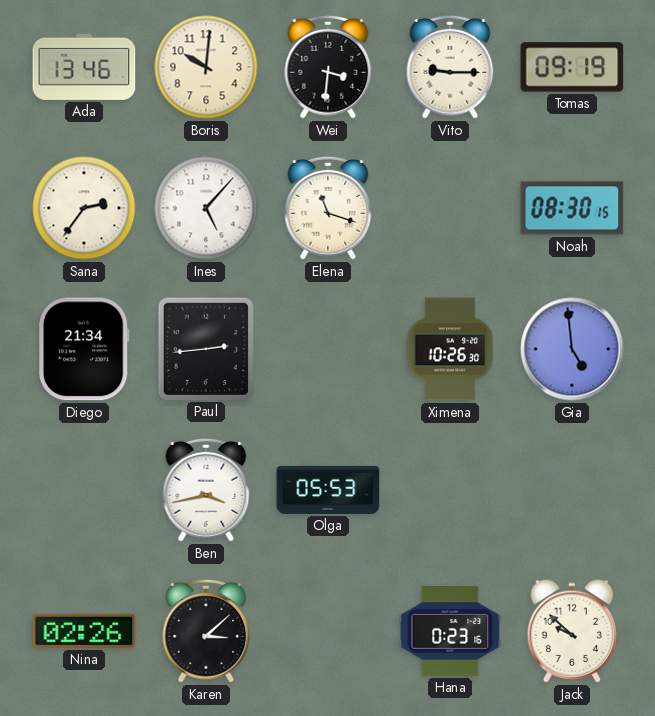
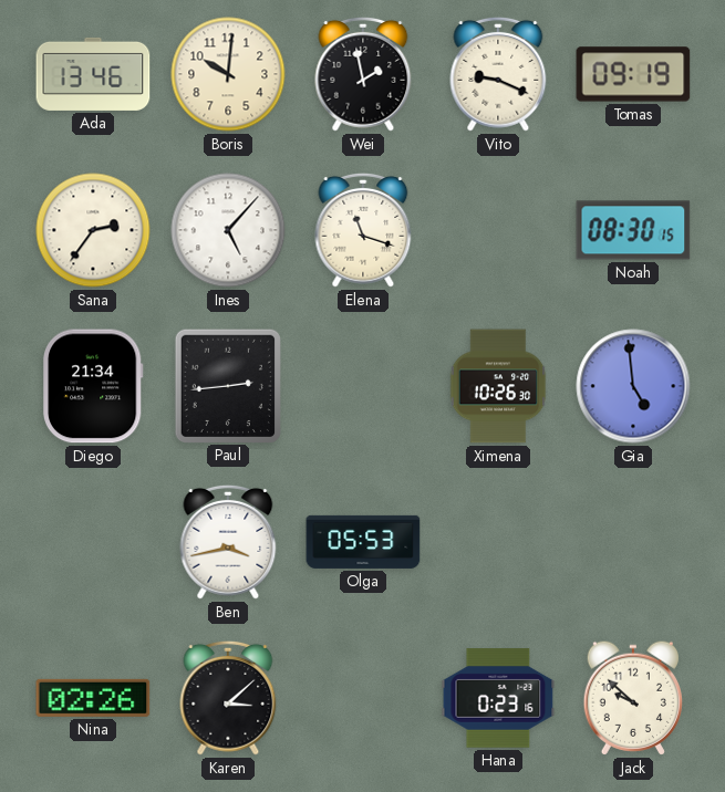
Wei: 3:31 -> 1:58
Vito: 9:15 -> 9:19
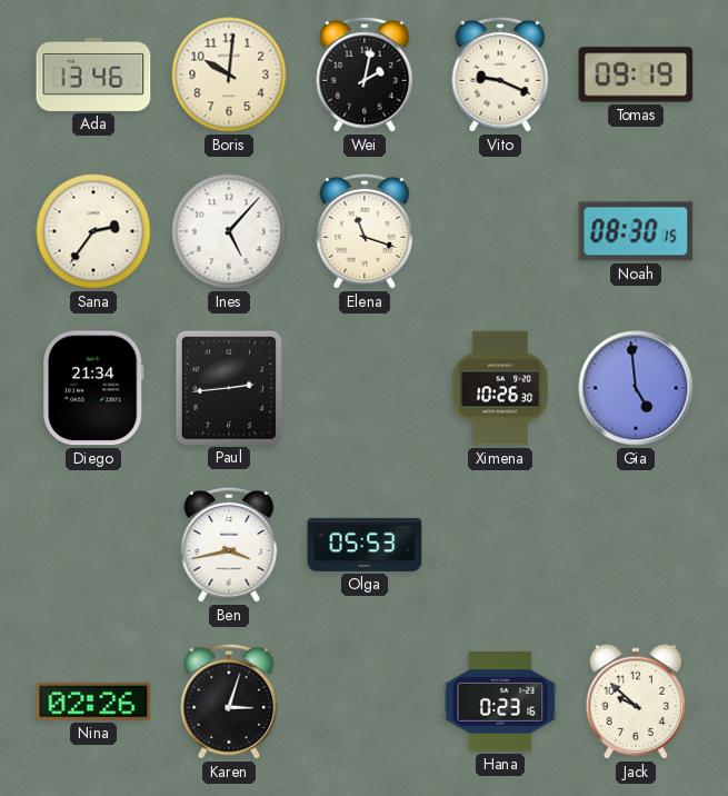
Wei: 1:58 -> 2:02
Karen: 3:08 -> 3:03
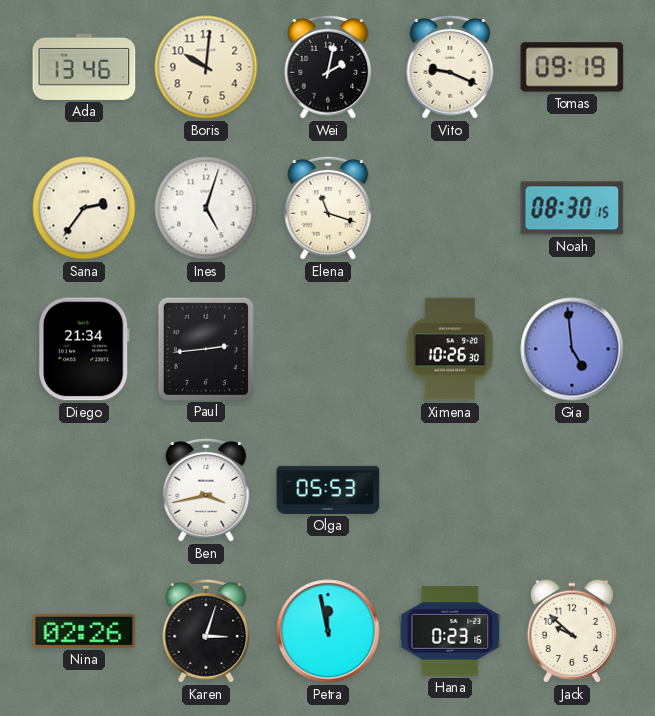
Ines: 5:07 -> 5:03
Petra: none -> 11:58
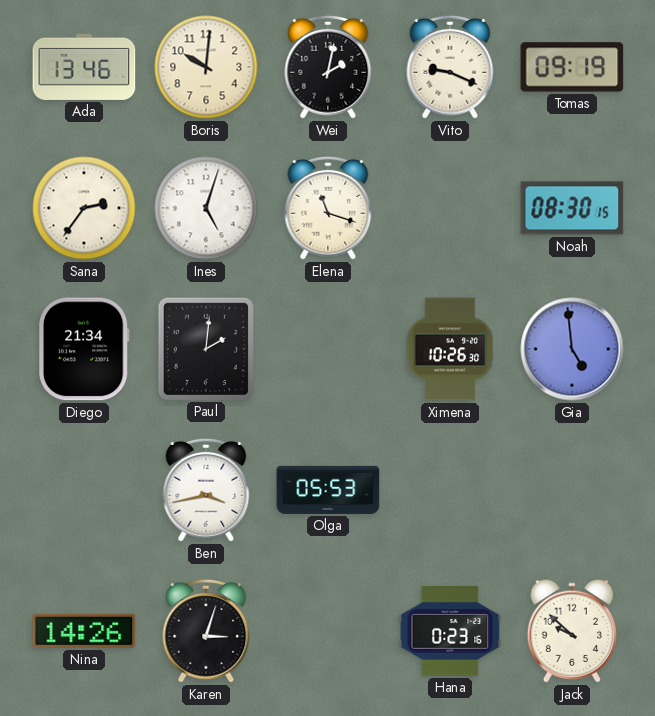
Paul: 2:44 -> 2:01
Nina: 02:26 -> 14:26
Petra: 11:58 -> none
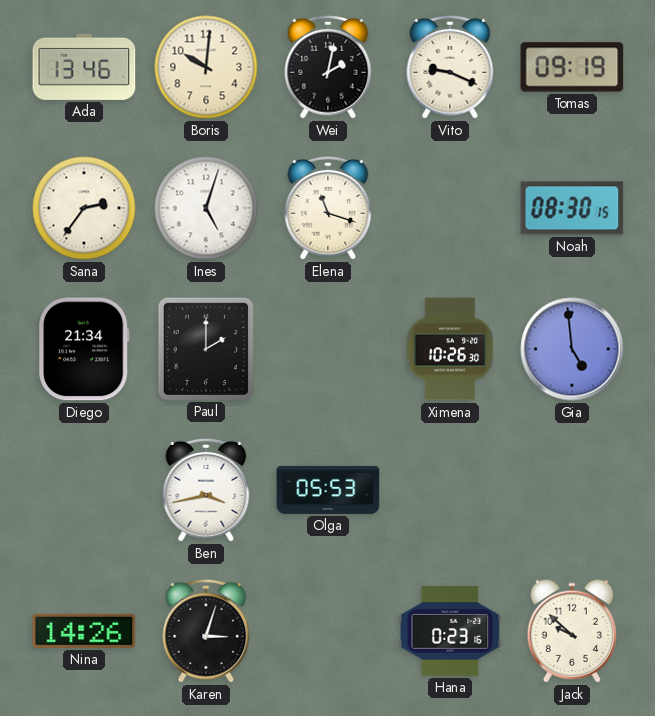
Paul: 2:01 -> 2:00
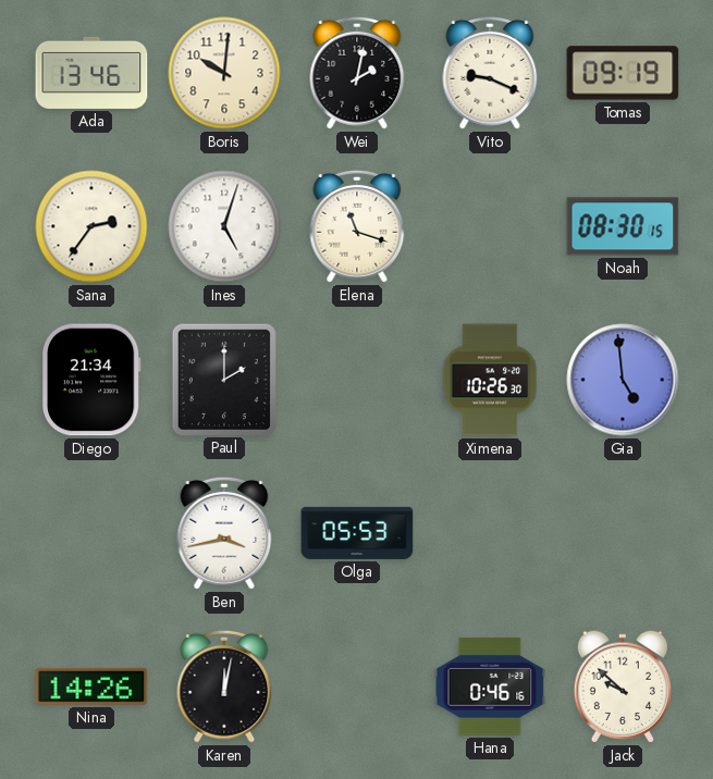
Karen: 3:03 -> 12:02
Hana: 0:23 -> 0:46
